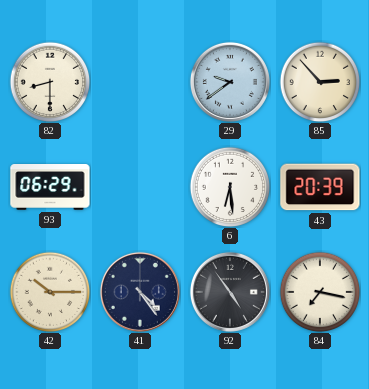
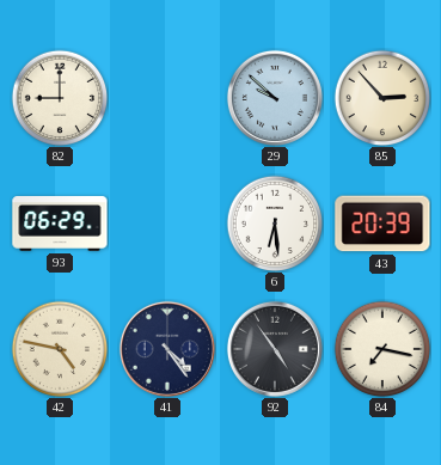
82: 8:30 -> 9:00
29: 9:39 -> 9:52
42: 10:15 -> 4:47
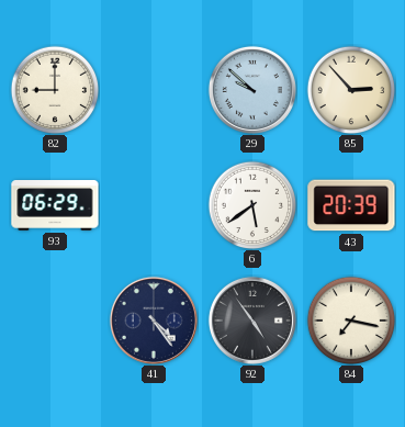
6: 6:29 -> 5:39
42: 4:47 -> none
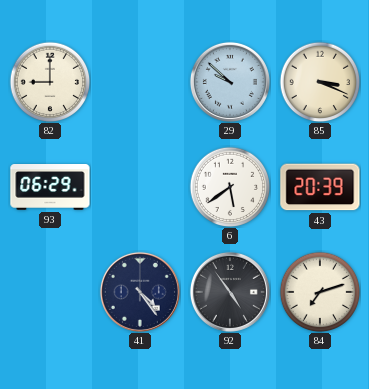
85: 2:53 -> 3:19
84: 7:17 -> 7:12
